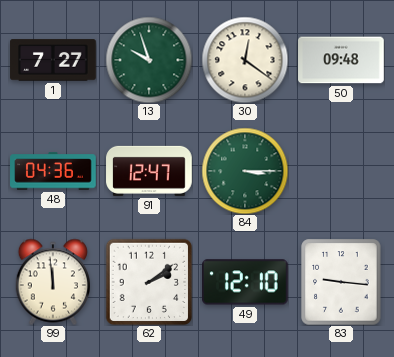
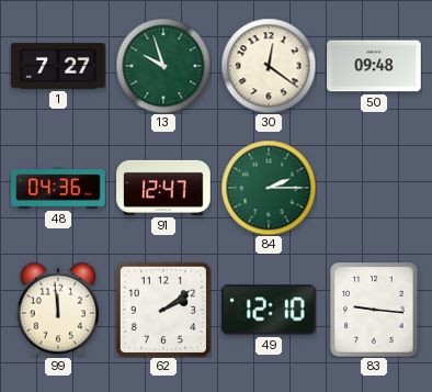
84: 3:15 -> 2:15
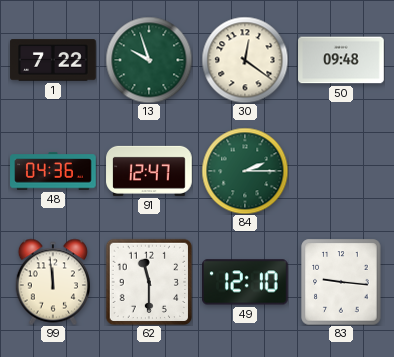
1: 7:27 -> 7:22
62: 2:09 -> 11:30
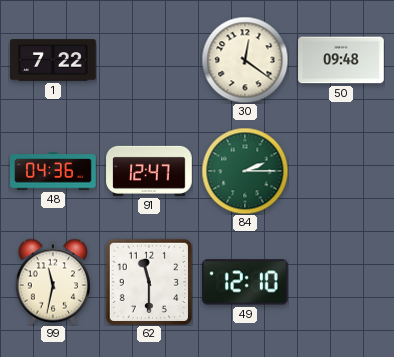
13: 9:57 -> none
99: 11:59 -> 11:32
83: 9:16 -> none
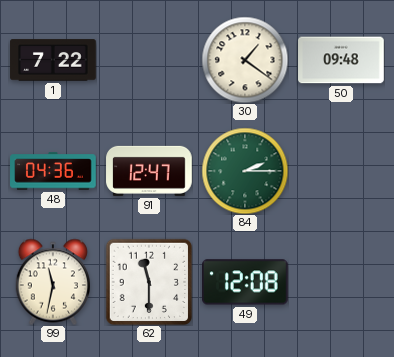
30: 12:21 -> 1:21
49: 12:10 -> 12:08
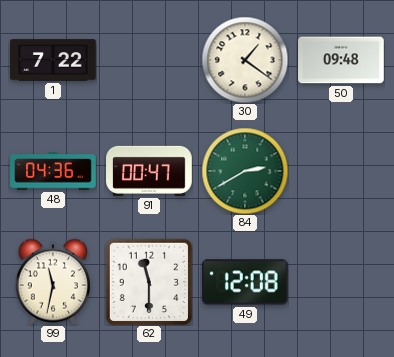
91: 12:47 -> 00:47
84: 2:15 -> 2:40
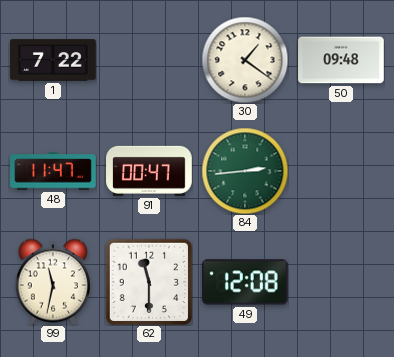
48: 04:36 -> 11:47
84: 2:40 -> 2:44
